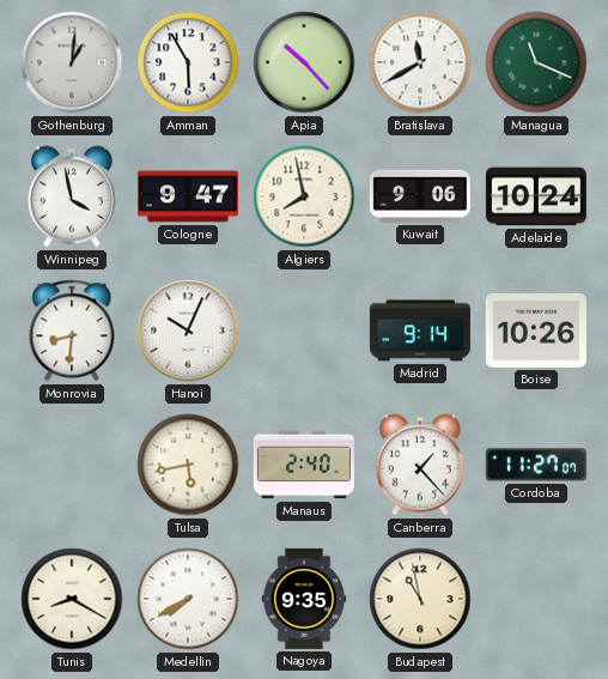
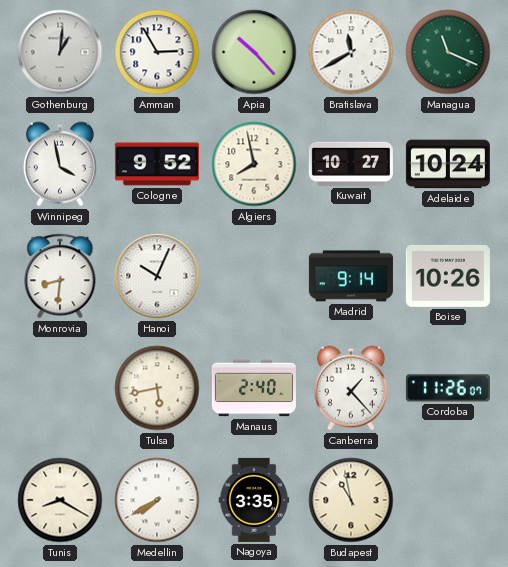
Amman: 5:55 -> 2:55
Cologne: 9:47 -> 9:52
Kuwait: 9:06 -> 10:27
Cordoba: 11:27 -> 11:26
Nagoya: 9:35 -> 3:35
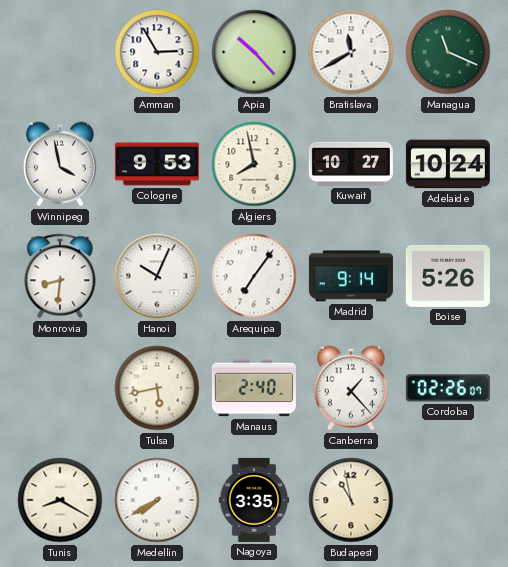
Gothenburg: 1:01 -> none
Cologne: 9:52 -> 9:53
Arequipa: none -> 7:06
Boise: 10:26 -> 5:26
Cordoba: 11:26 -> 02:26
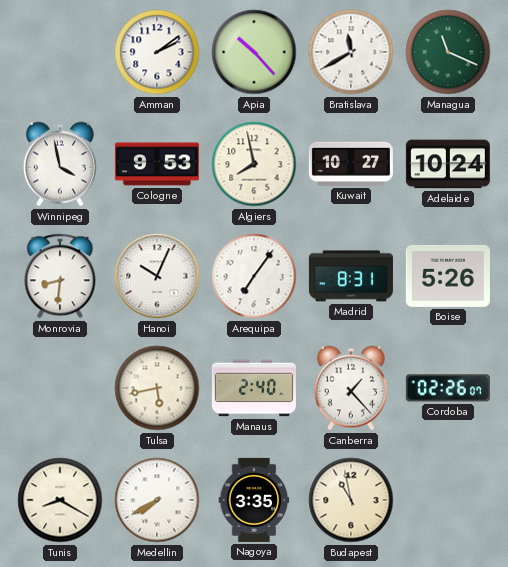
Amman: 2:55 -> 2:09
Madrid: 9:14 -> 8:31
